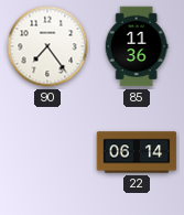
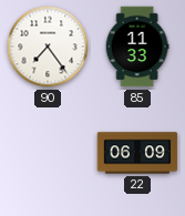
85: 11:36 -> 11:33
22: 06:14 -> 06:09
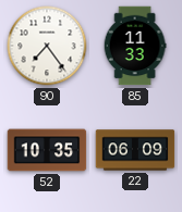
52: none -> 10:35
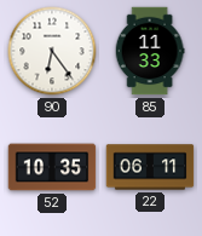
90: 7:24 -> 6:24
22: 06:09 -> 06:11
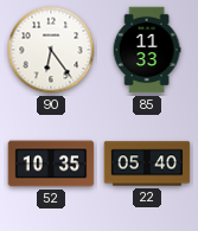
22: 06:11 -> 05:40
